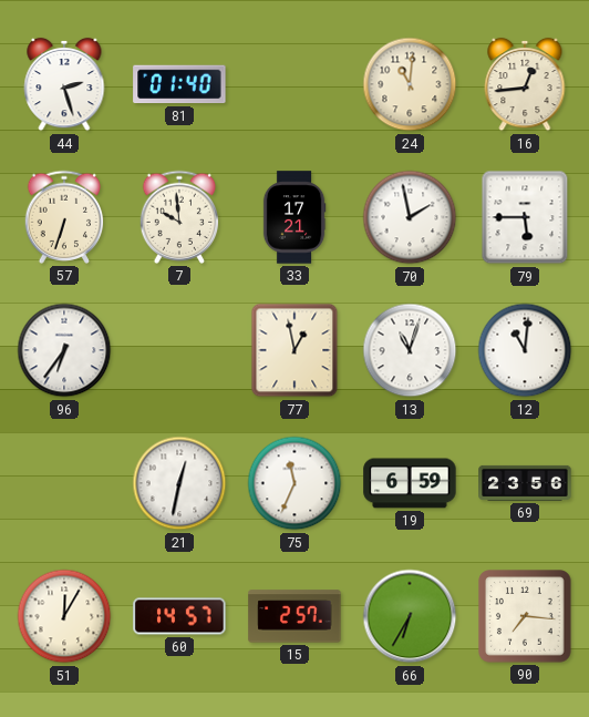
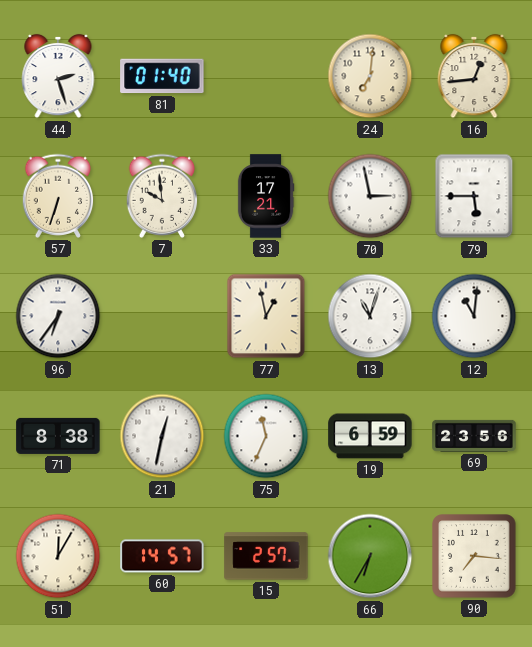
24: 11:01 -> 7:01
70: 1:58 -> 2:58
71: none -> 8:38
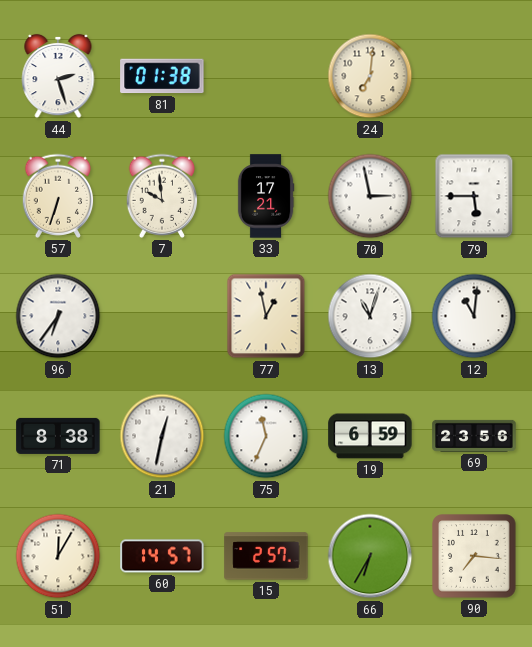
81: 01:40 -> 01:38
16: 12:44 -> none
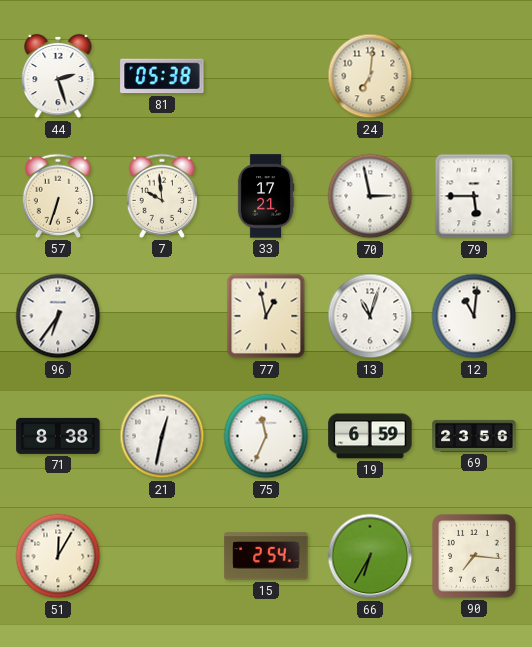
81: 01:38 -> 05:38
60: 14:57 -> none
15: 2:57 -> 2:54
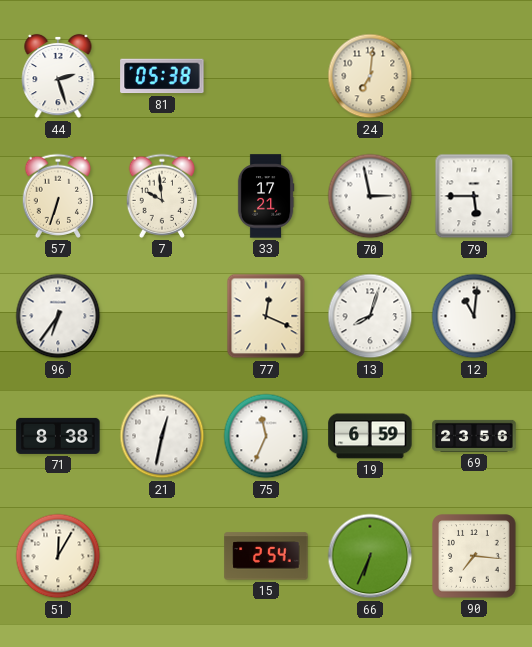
77: 12:58 -> 12:19
13: 11:03 -> 8:03
66: 6:35 -> 6:34
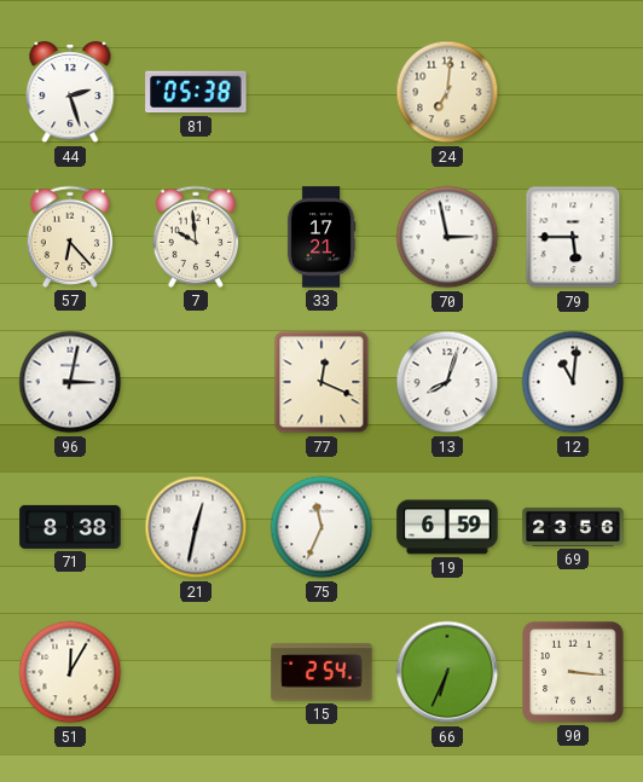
57: 6:33 -> 6:23
96: 6:36 -> 3:02
90: 7:16 -> 3:16
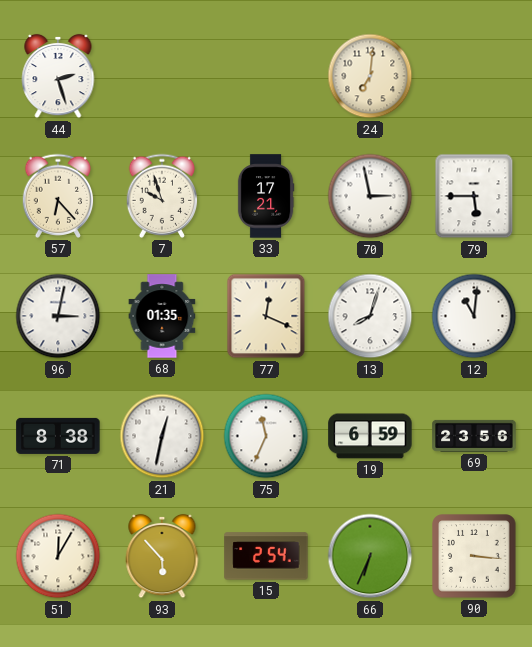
81: 05:38 -> none
7: 9:59 -> 9:57
68: none -> 01:35
93: none -> 5:53
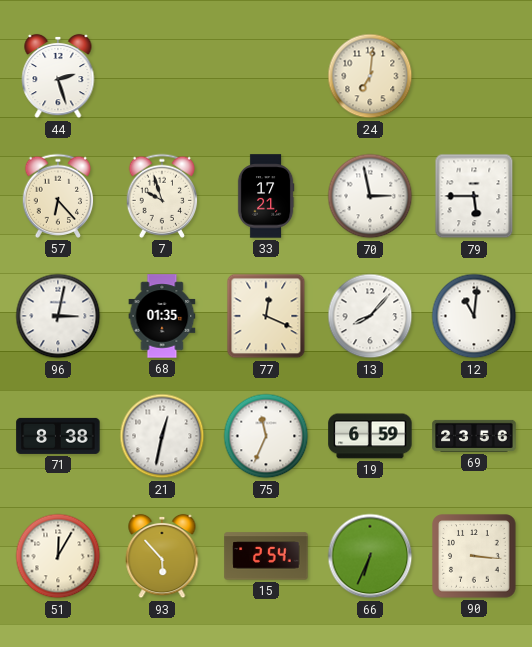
13: 8:03 -> 8:07
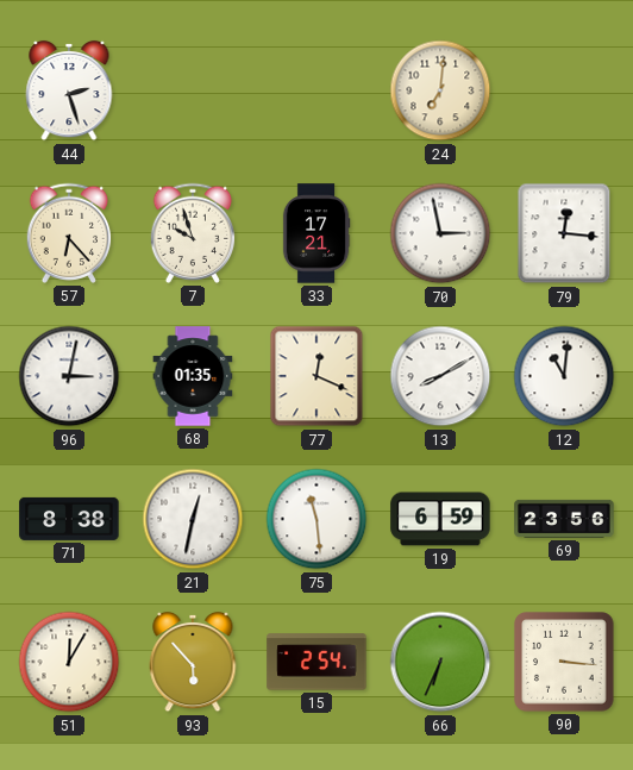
79: 5:45 -> 12:16
13: 8:07 -> 8:10
75: 11:34 -> 11:29
